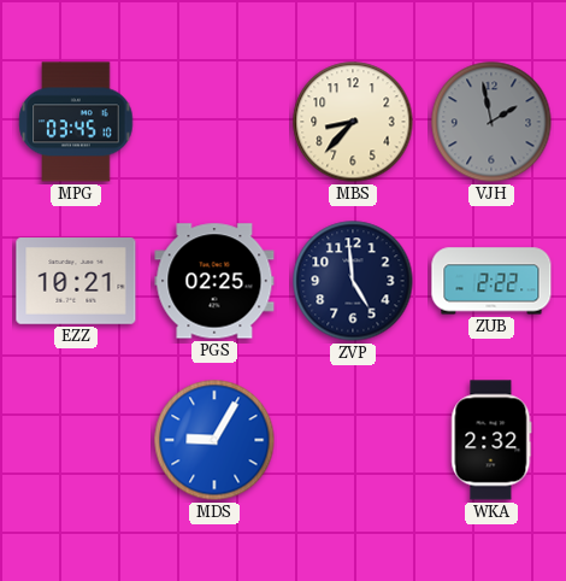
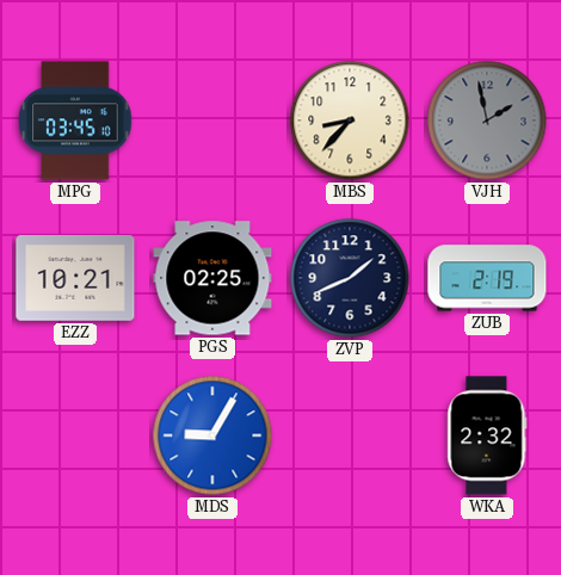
ZVP: 4:59 -> 1:41
ZUB: 2:22 -> 2:19
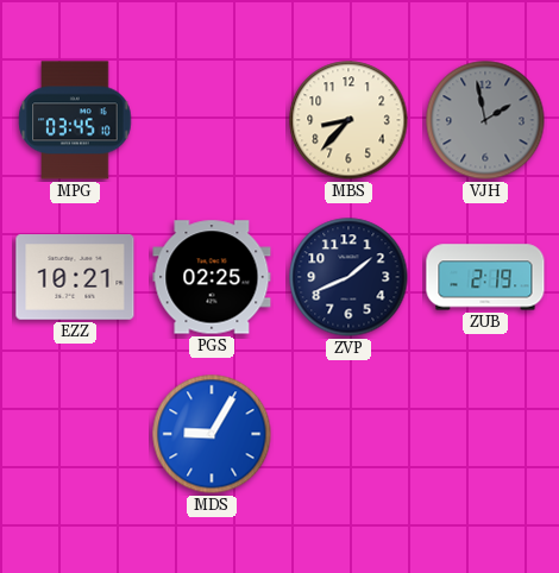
WKA: 2:32 -> none
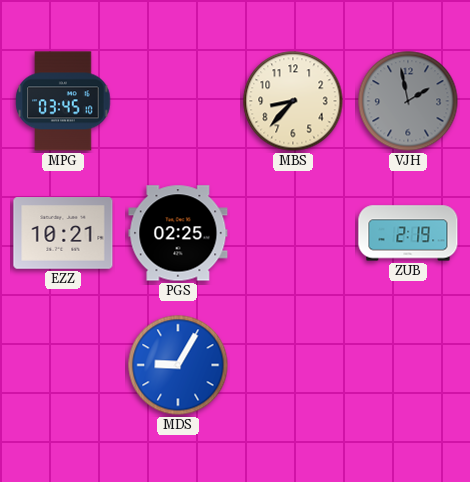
ZVP: 1:41 -> none
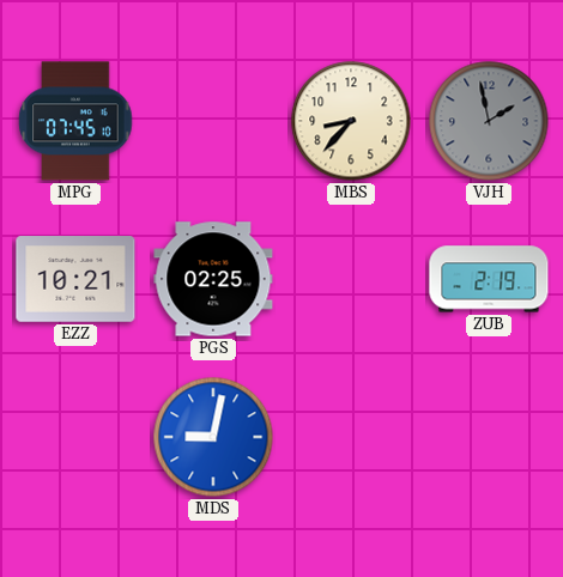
MPG: 03:45 -> 07:45
MDS: 9:05 -> 9:02
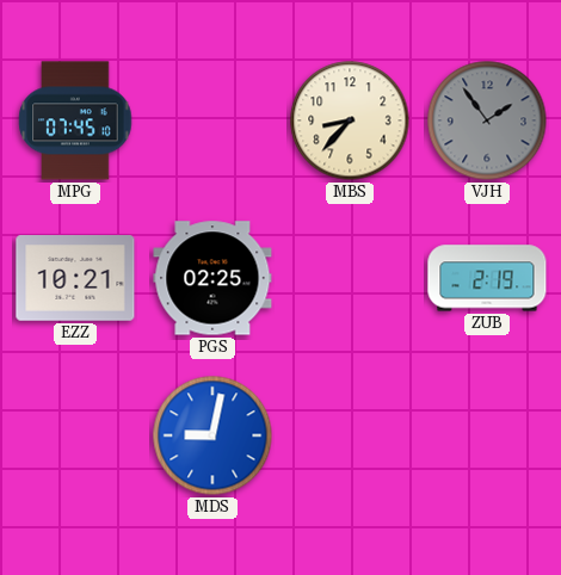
VJH: 1:58 -> 1:54
